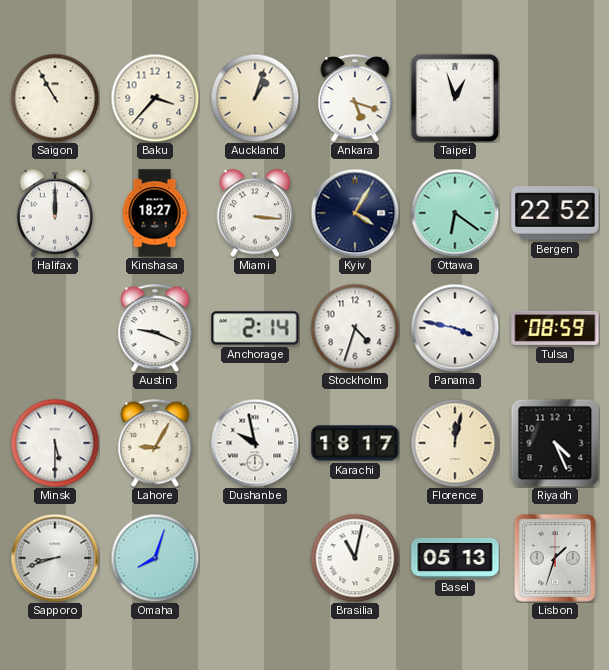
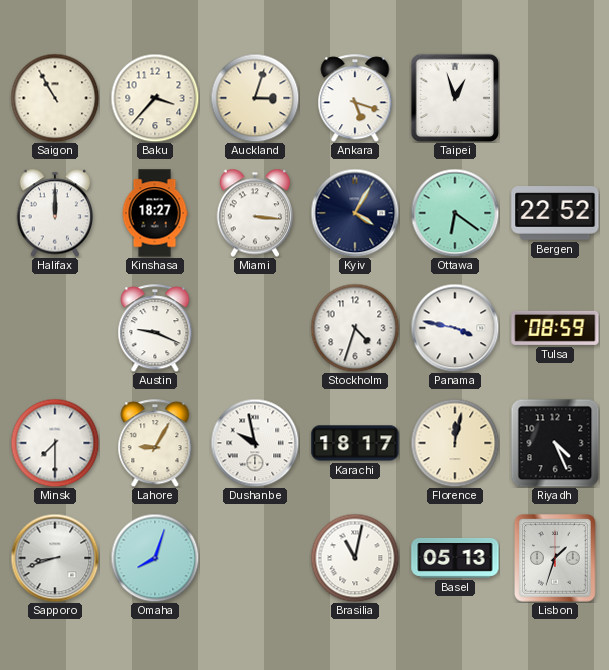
Auckland: 1:03 -> 3:03
Anchorage: 2:14 -> none
Minsk: 5:30 -> 7:30
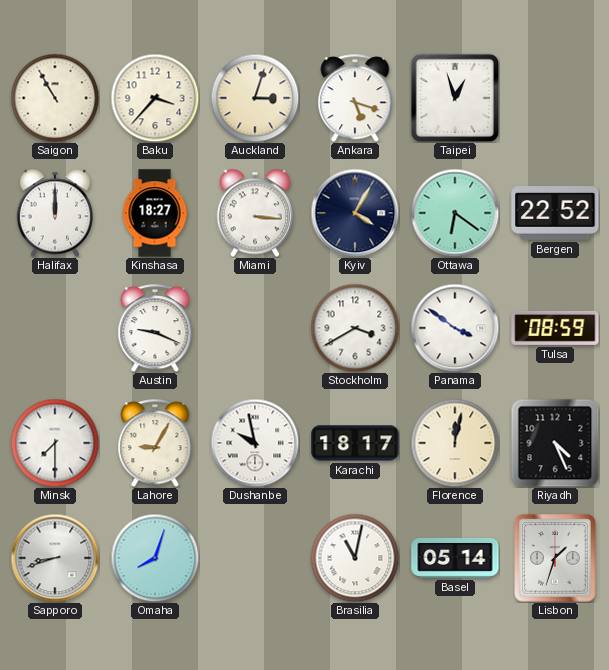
Stockholm: 4:33 -> 3:40
Panama: 3:47 -> 3:51
Basel: 05:13 -> 05:14
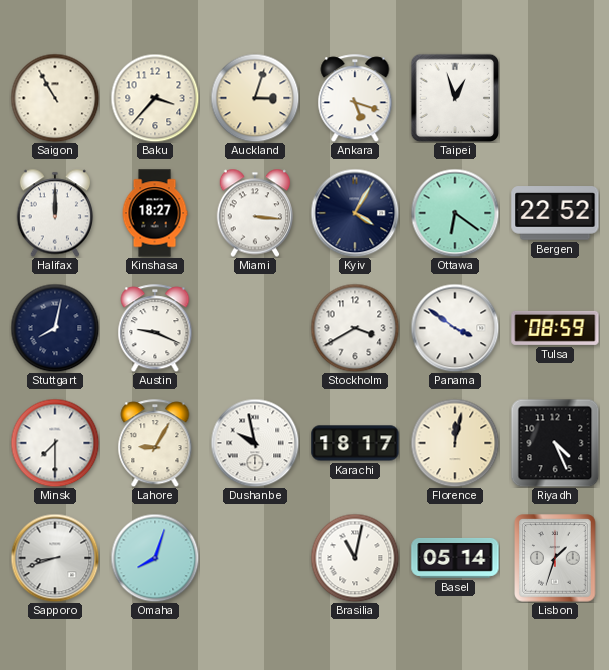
Stuttgart: none -> 8:02
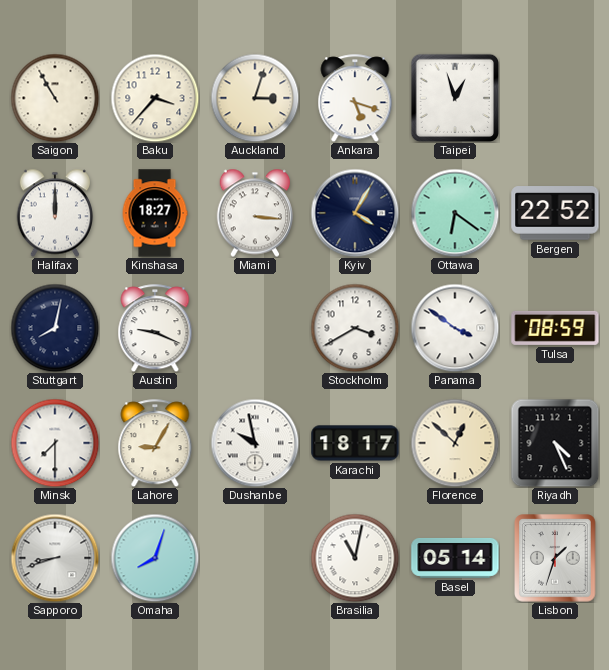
Florence: 12:02 -> 12:52
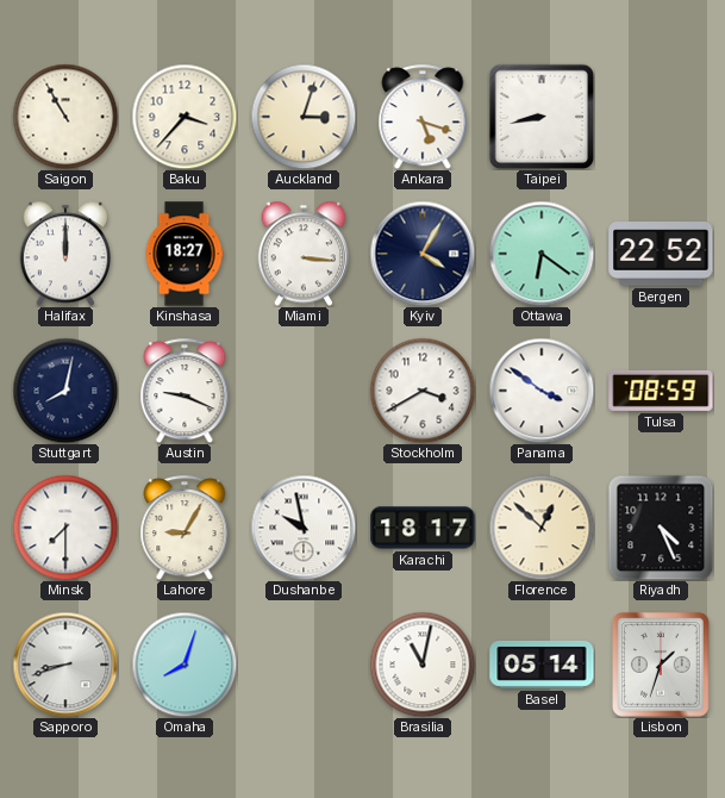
Taipei: 12:57 -> 8:43
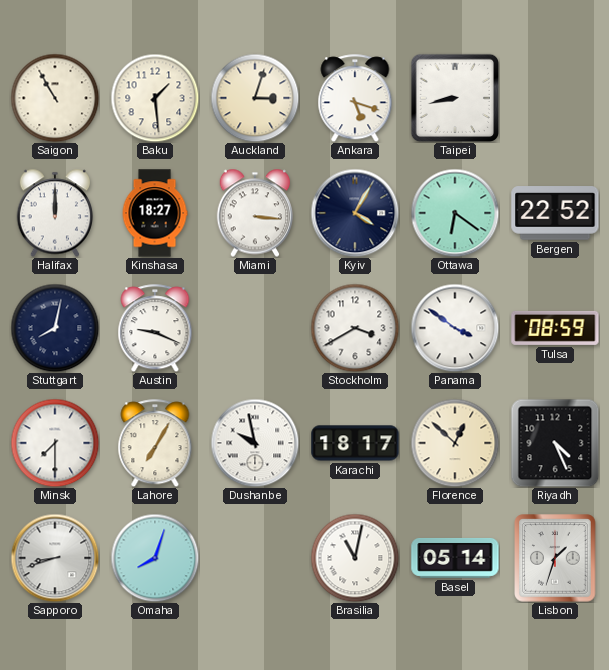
Baku: 3:37 -> 1:29
Lahore: 9:05 -> 7:05
